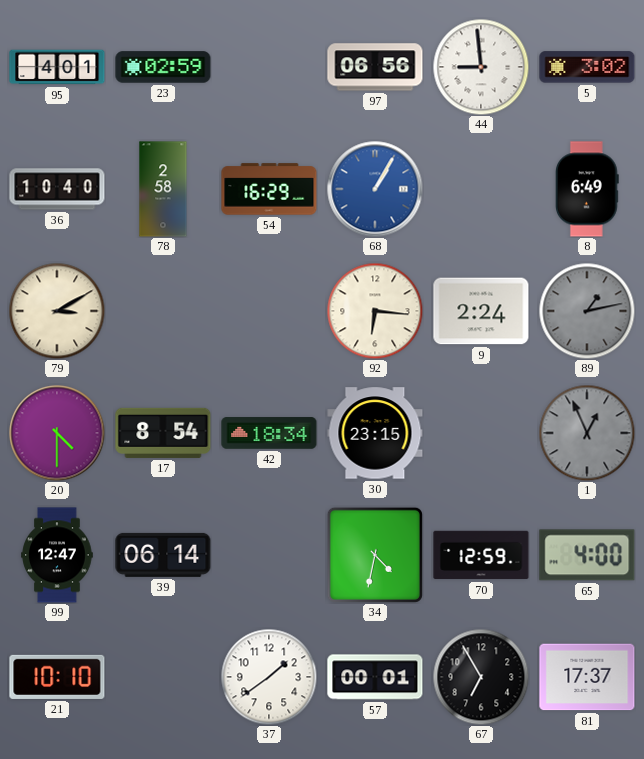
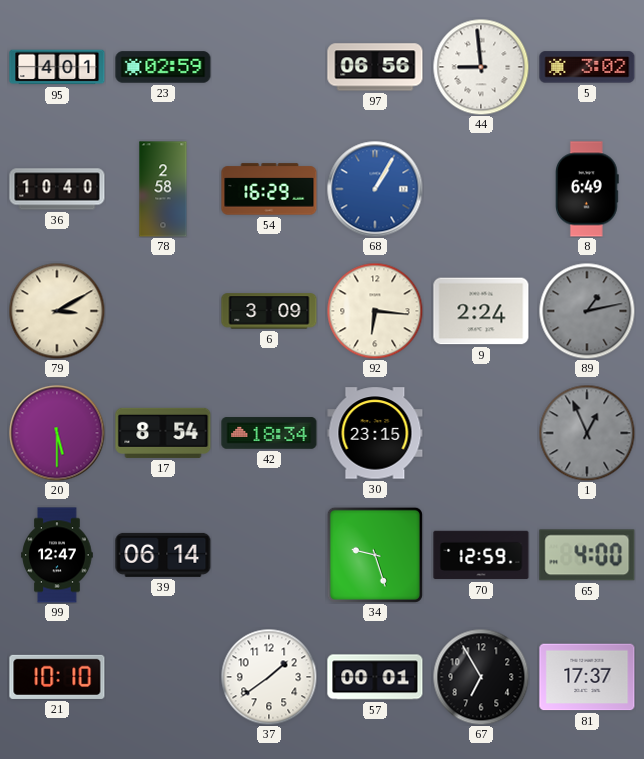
6: none -> 3:09
20: 4:30 -> 5:30
34: 4:32 -> 9:27
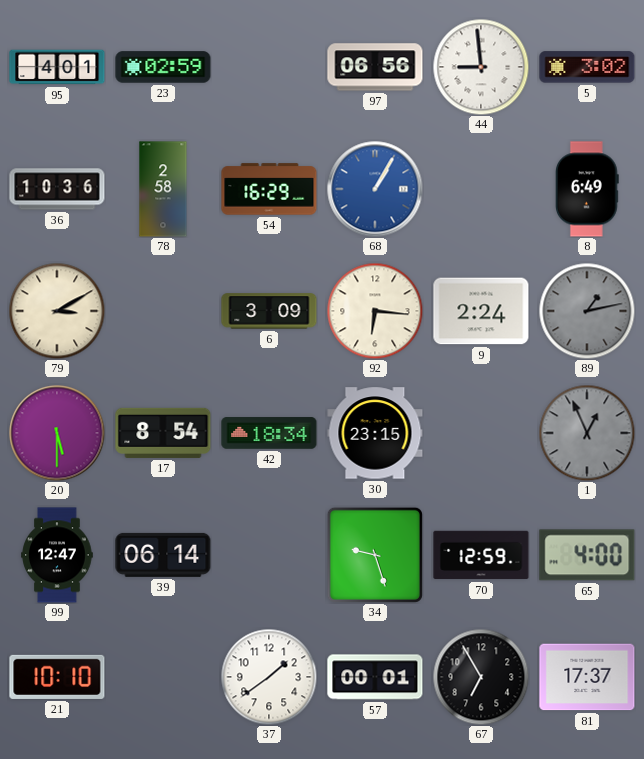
36: 10:40 -> 10:36
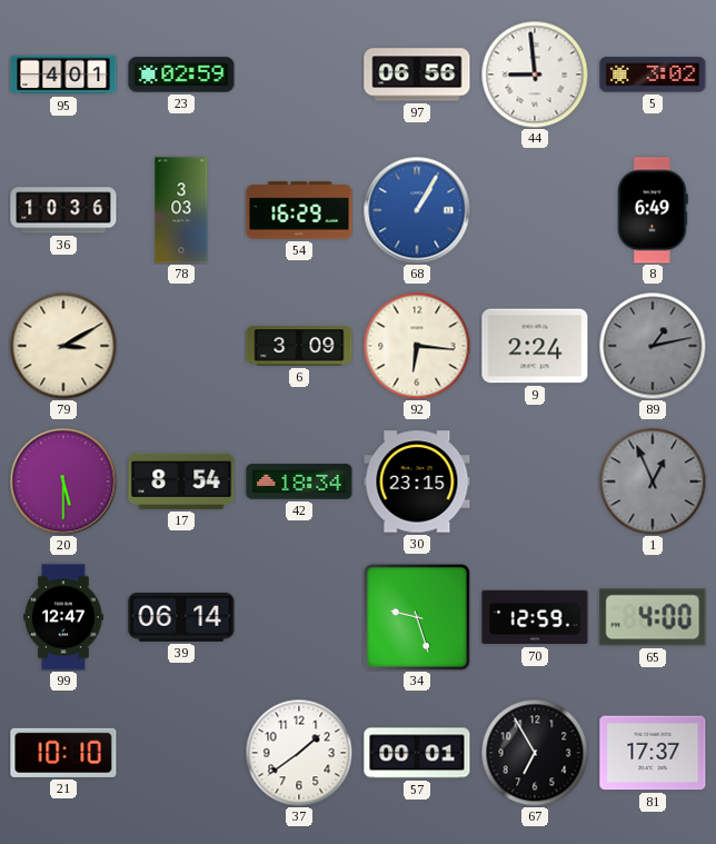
78: 2:58 -> 3:03
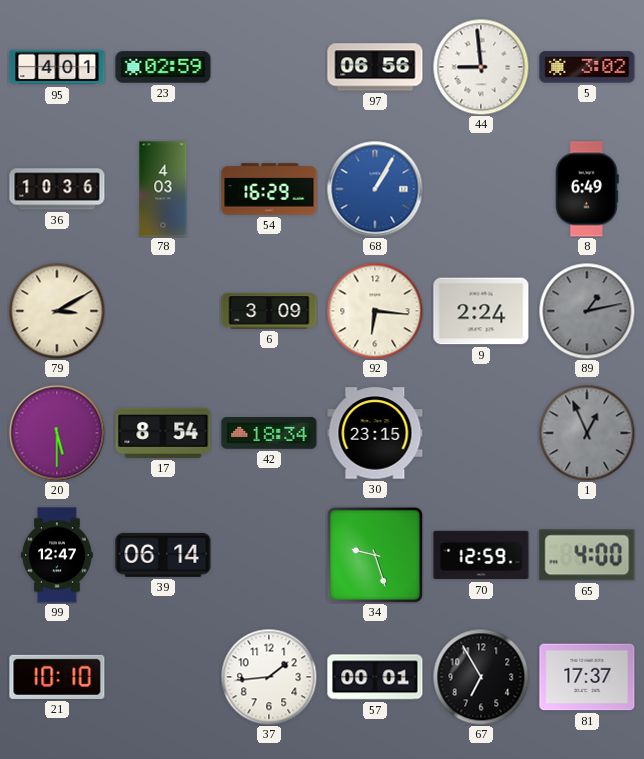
78: 3:03 -> 4:03
37: 1:39 -> 1:44
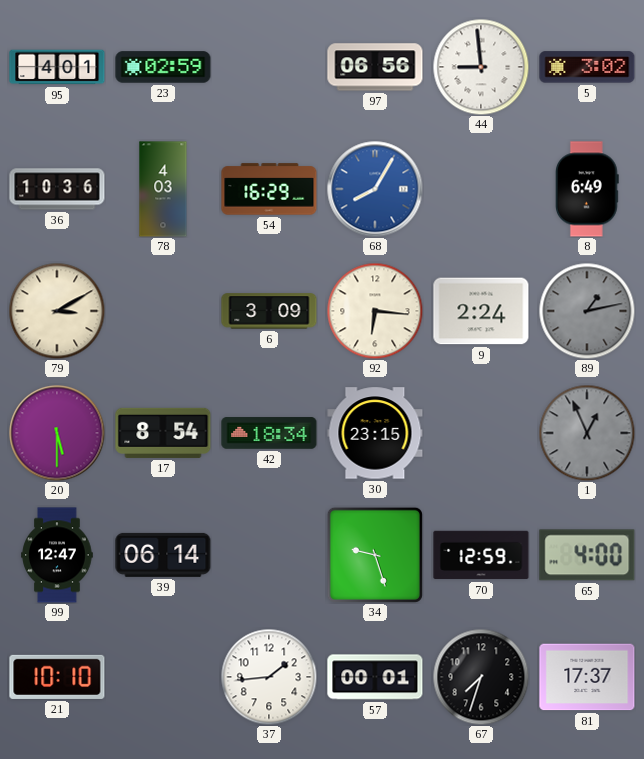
68: 1:05 -> 8:05
67: 6:55 -> 7:33
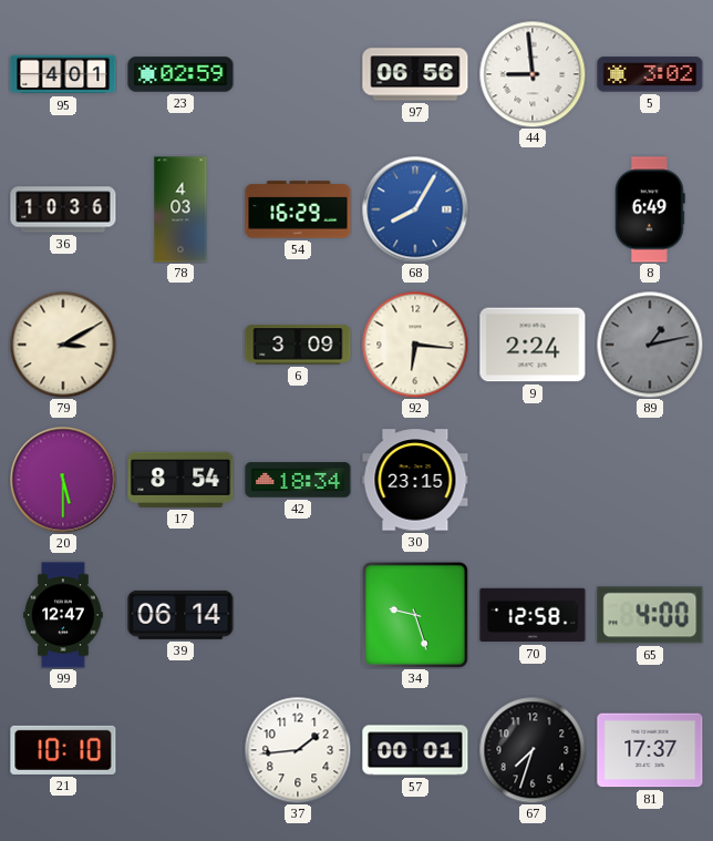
1: 12:56 -> none
70: 12:59 -> 12:58
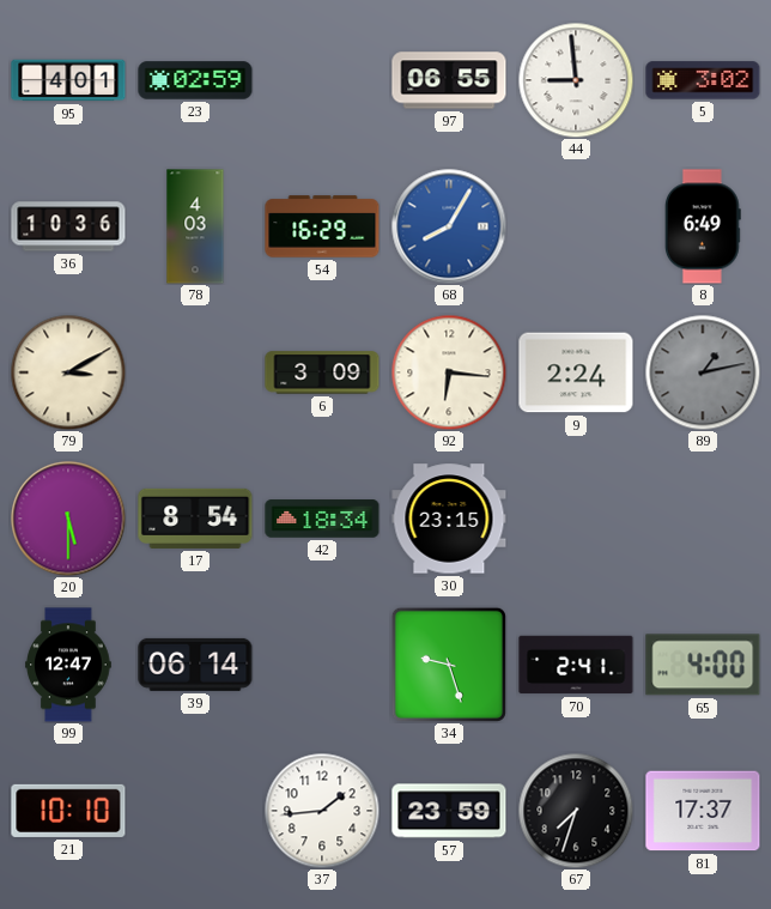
97: 06:56 -> 06:55
70: 12:58 -> 2:41
57: 00:01 -> 23:59
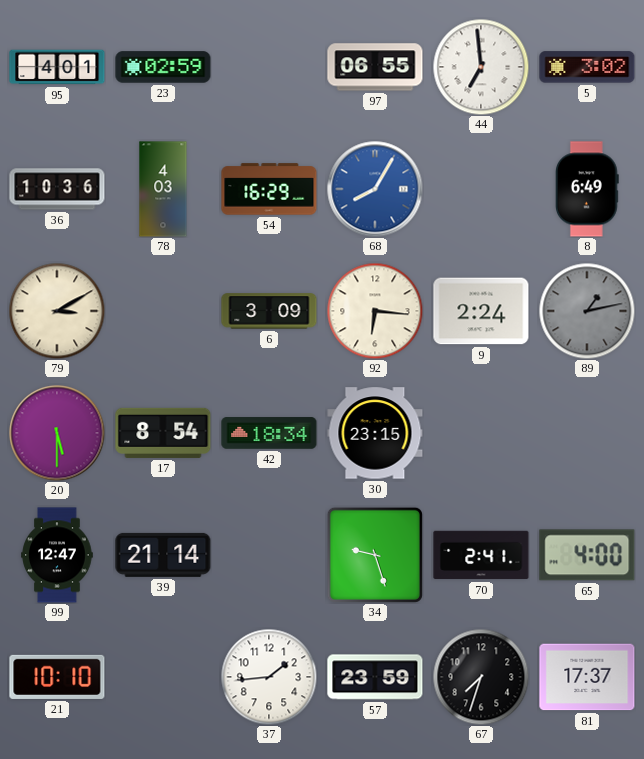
44: 8:59 -> 6:59
39: 06:14 -> 21:14
